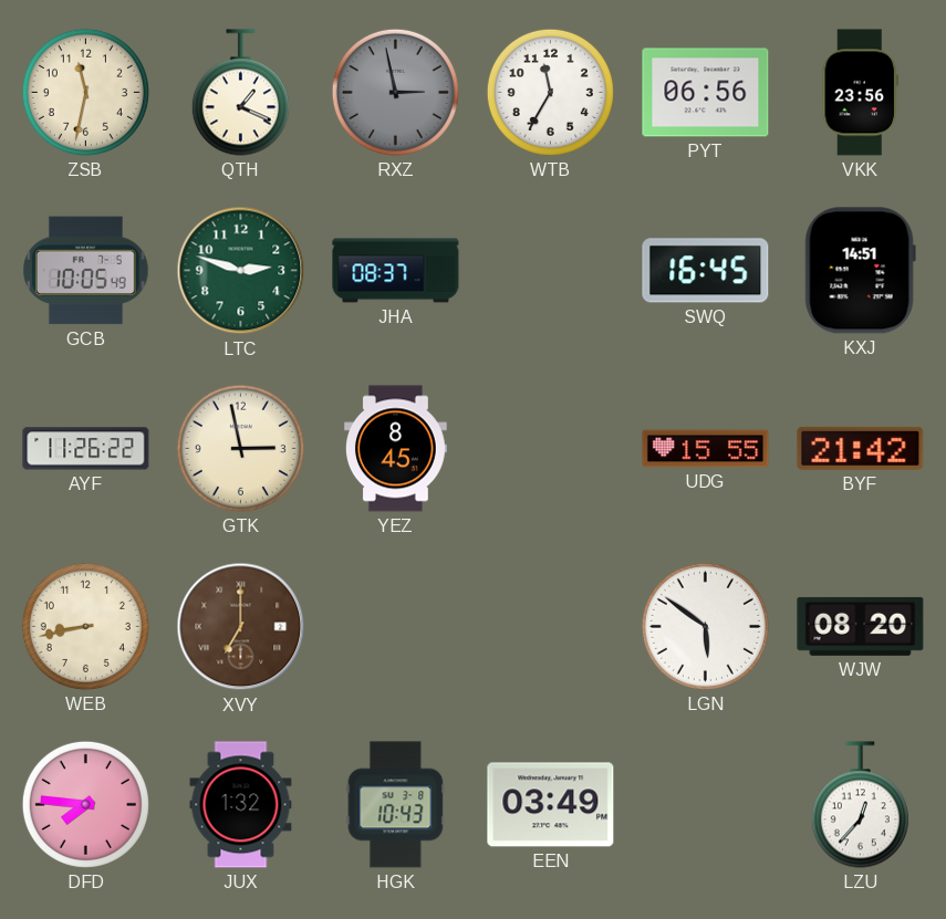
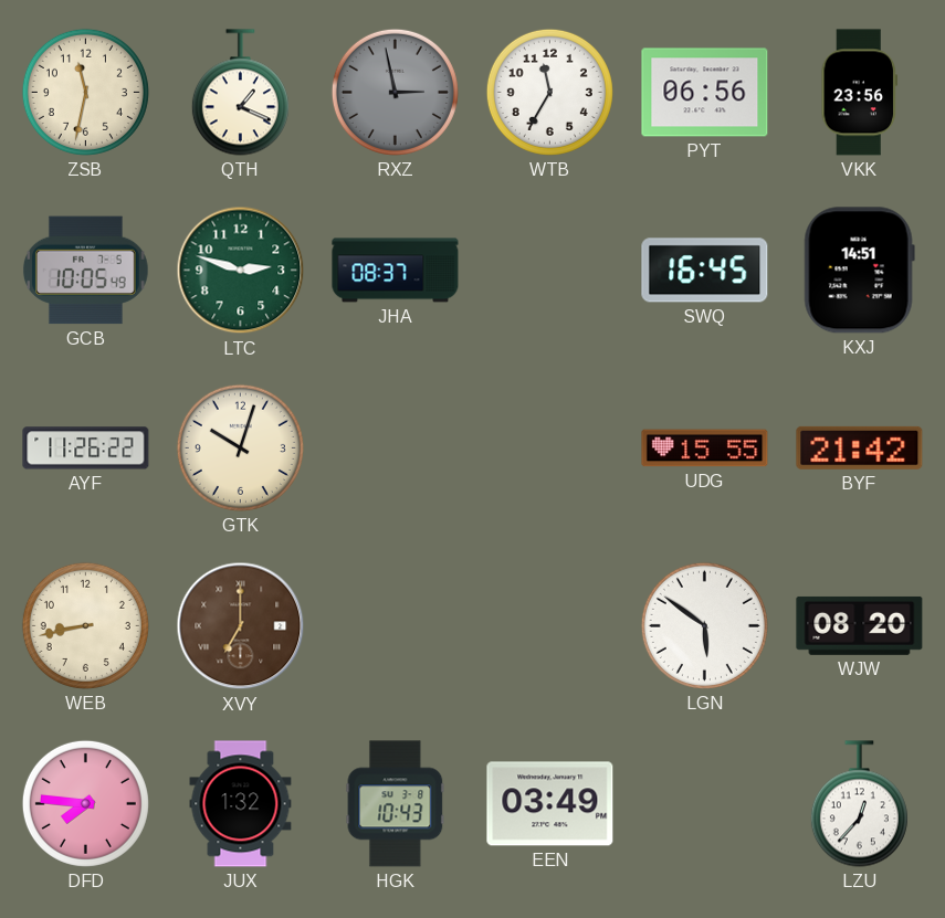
GTK: 2:58 -> 10:03
YEZ: 8:45 -> none
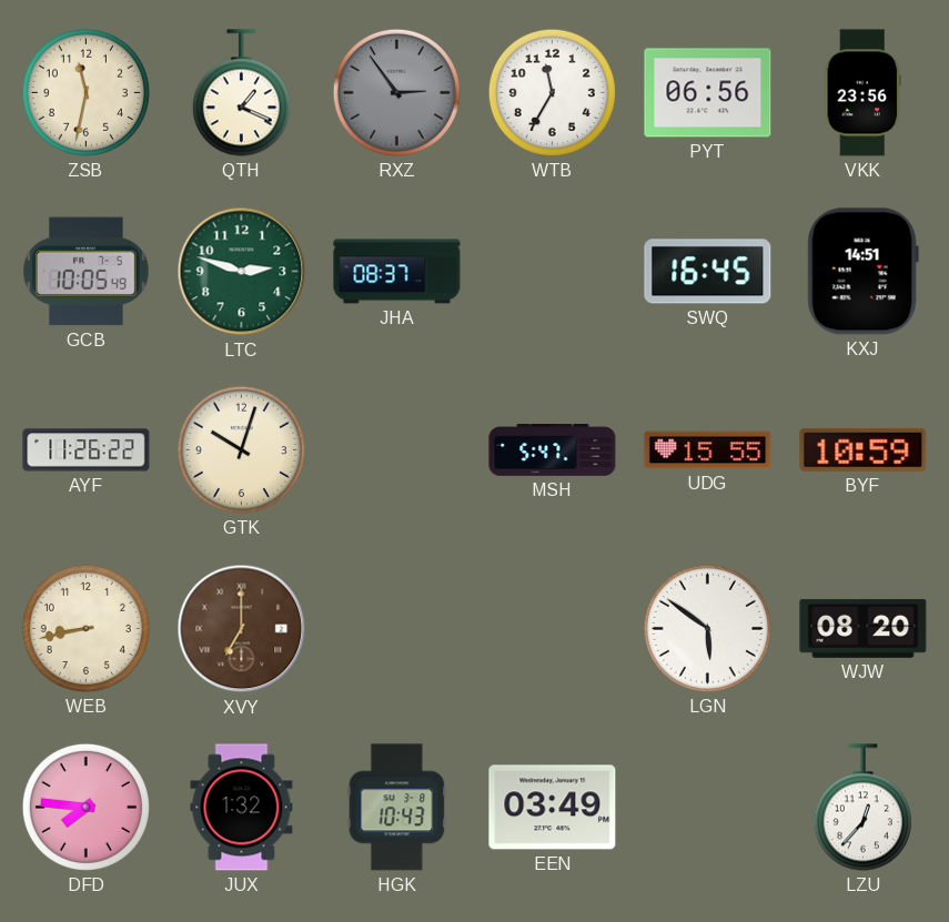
RXZ: 2:58 -> 2:54
MSH: none -> 5:47
BYF: 21:42 -> 10:59
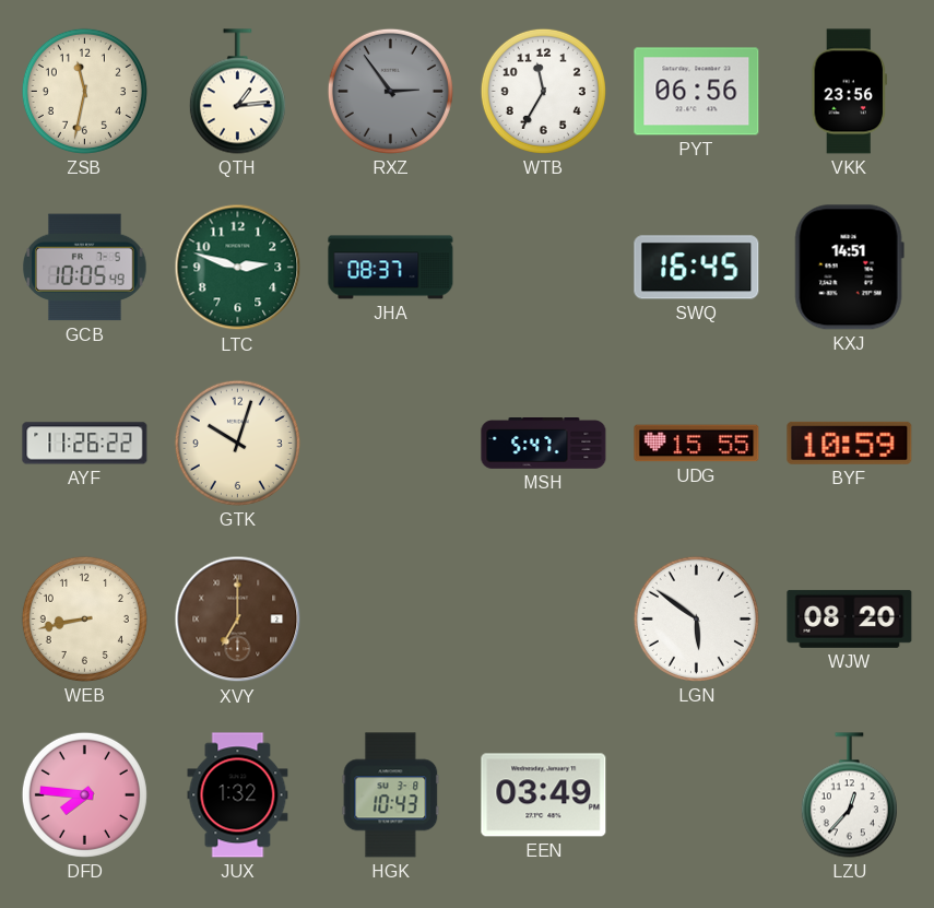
QTH: 1:19 -> 1:14
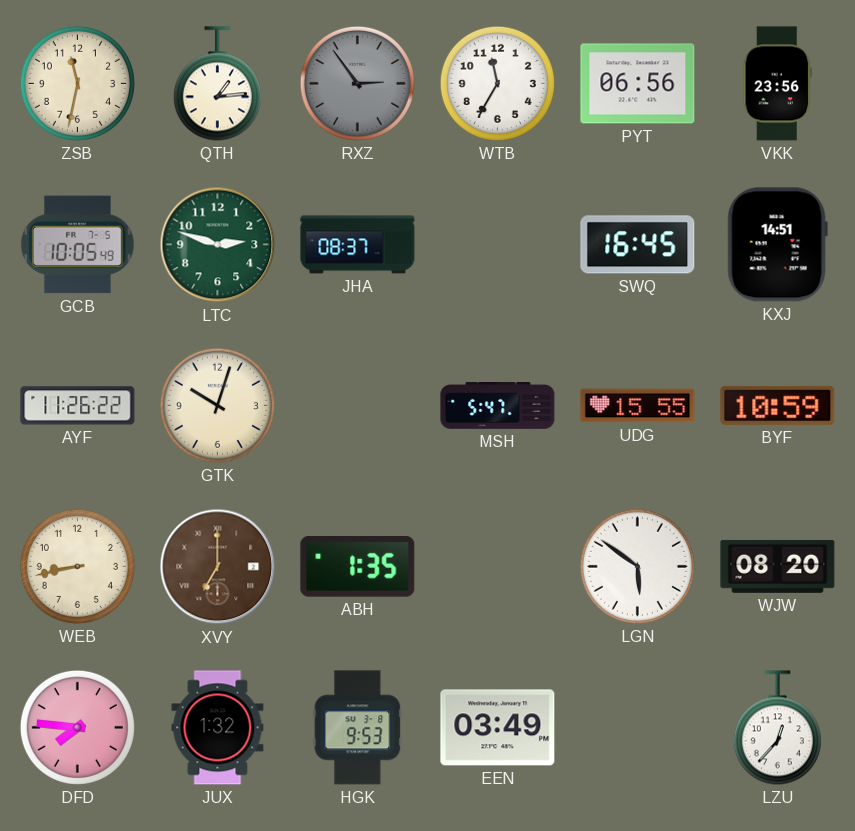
ABH: none -> 1:35
HGK: 10:43 -> 9:53
